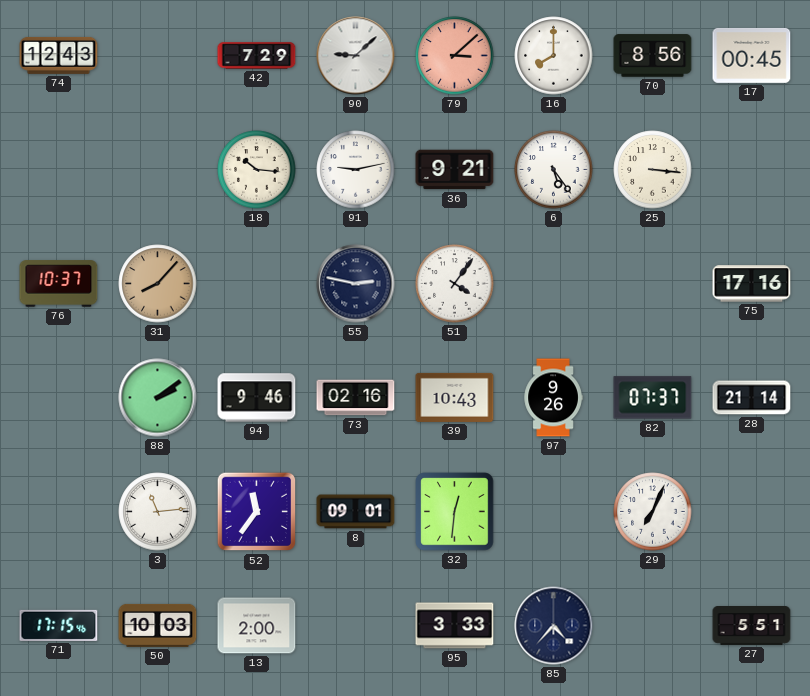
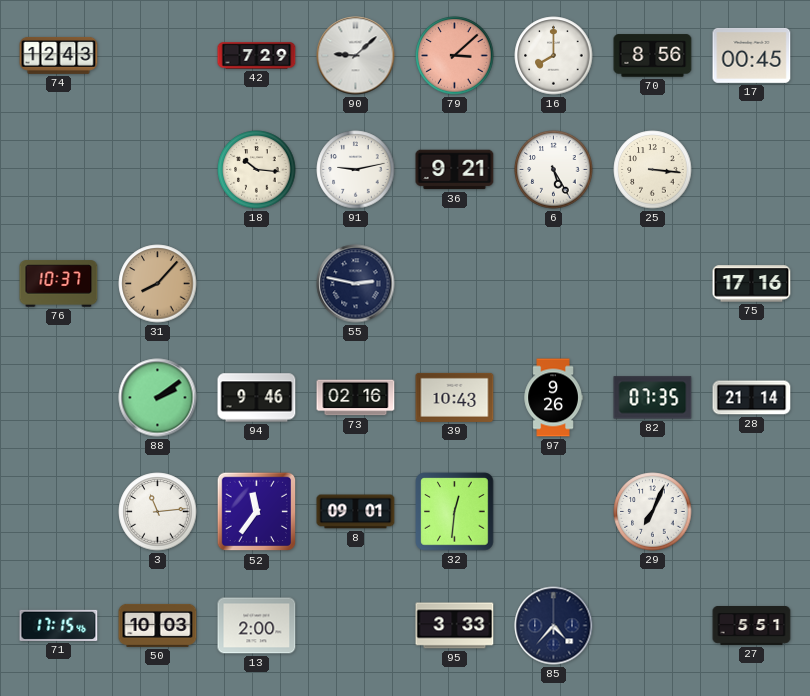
6: 5:24 -> 5:25
51: 4:06 -> none
82: 07:37 -> 07:35
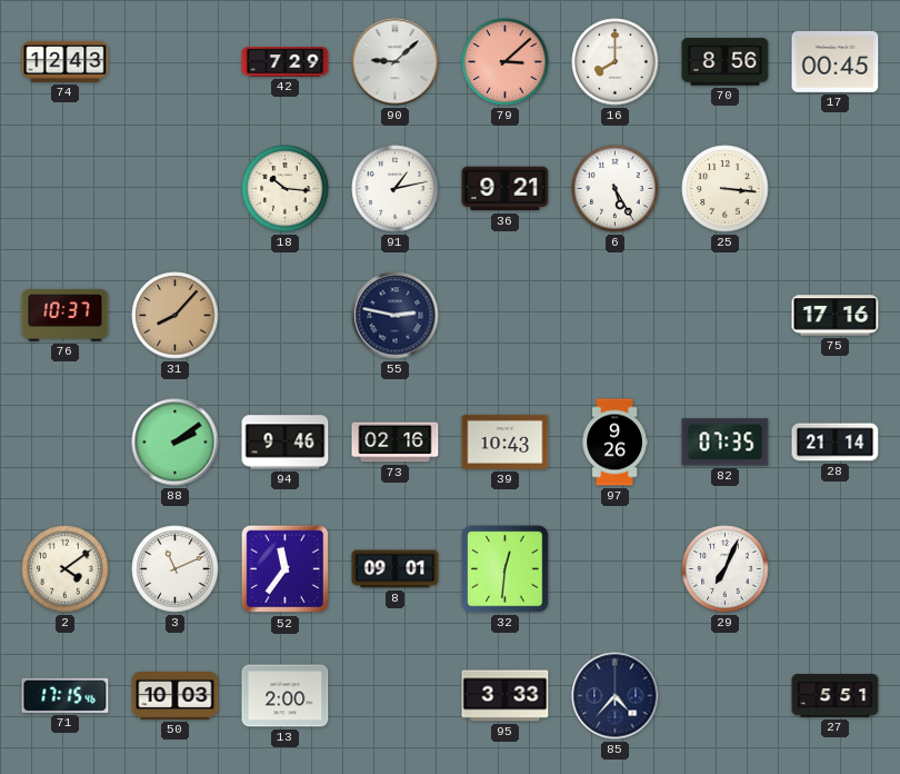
91: 9:13 -> 1:13
2: none -> 4:09
3: 11:14 -> 11:11
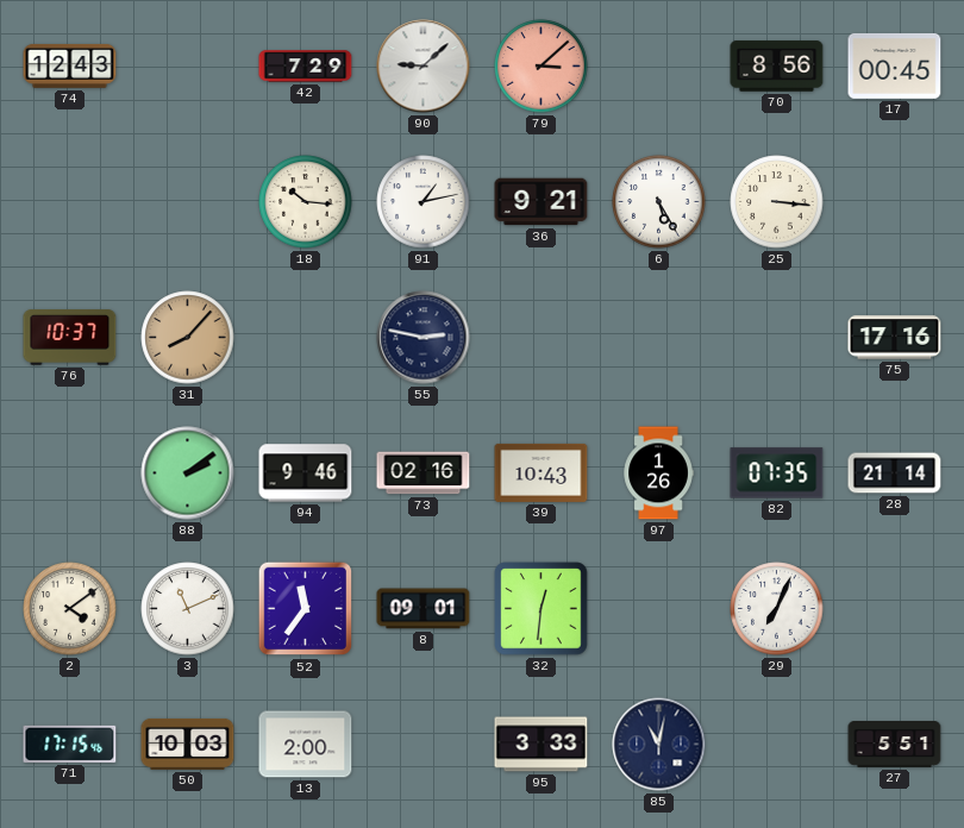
16: 8:00 -> none
97: 9:26 -> 1:26
85: 4:37 -> 11:02
